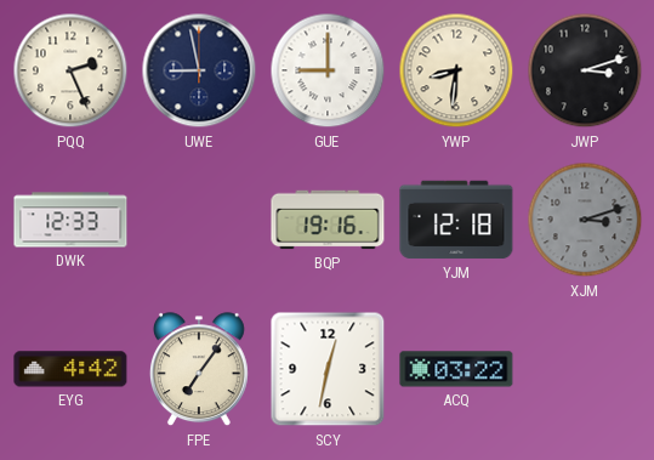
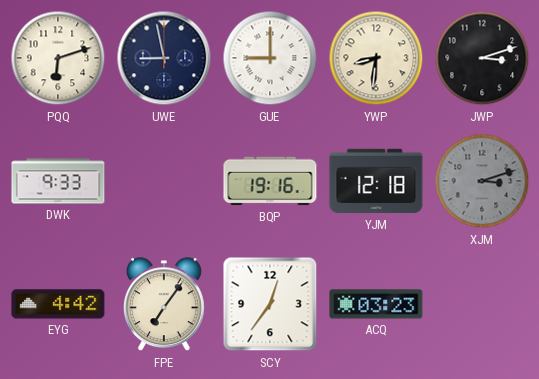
PQQ: 2:26 -> 6:12
DWK: 12:33 -> 9:33
SCY: 12:32 -> 12:36
ACQ: 03:22 -> 03:23
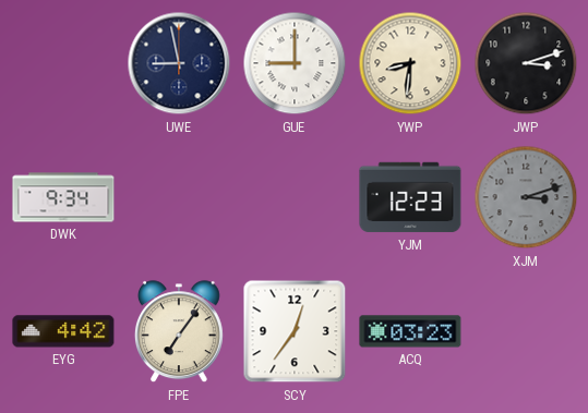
PQQ: 6:12 -> none
DWK: 9:33 -> 9:34
BQP: 19:16 -> none
YJM: 12:18 -> 12:23
